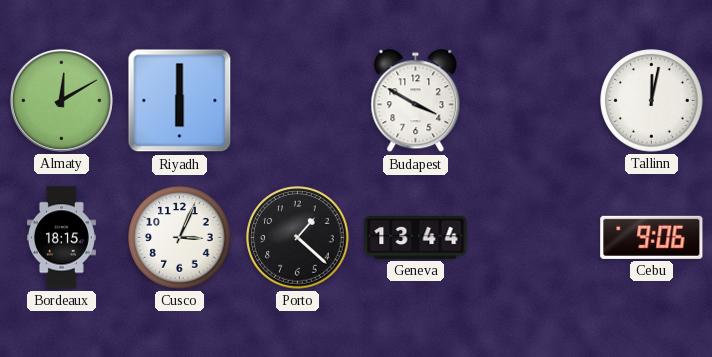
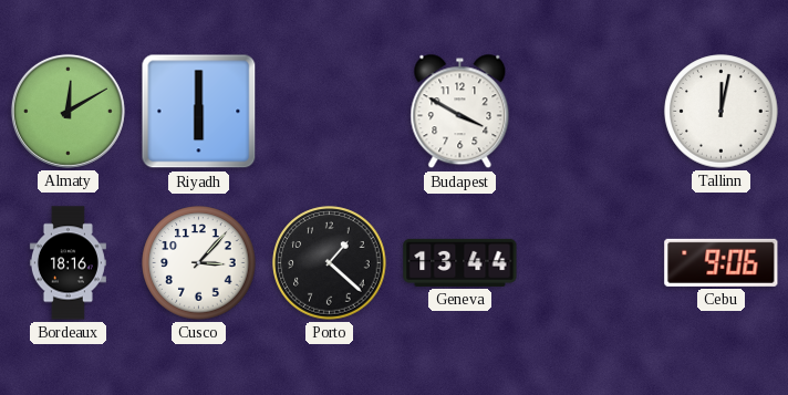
Bordeaux: 18:15 -> 18:16
Cusco: 3:04 -> 3:07
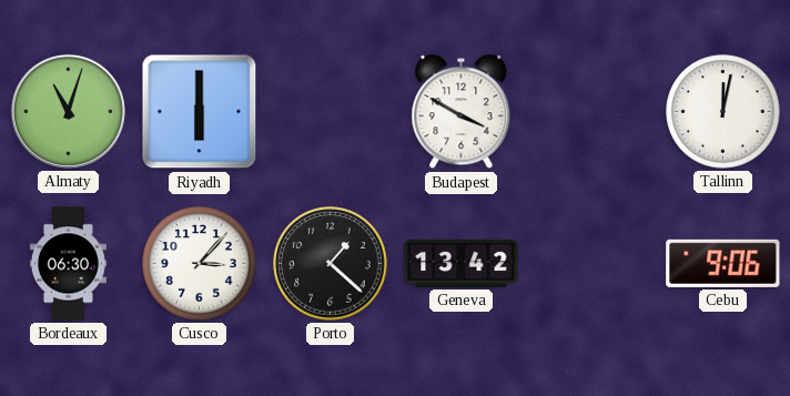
Almaty: 12:10 -> 11:03
Bordeaux: 18:16 -> 06:30
Geneva: 13:44 -> 13:42
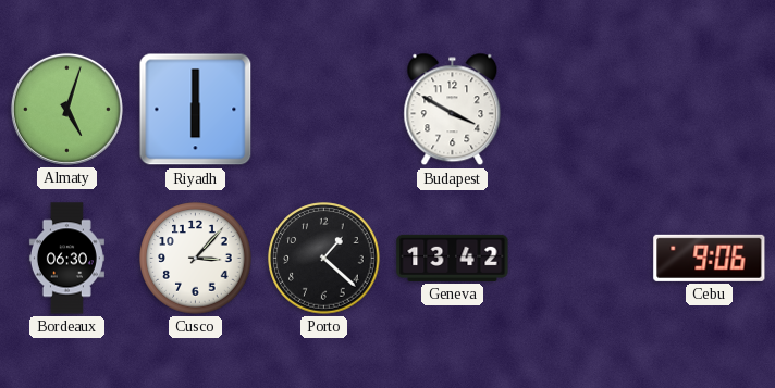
Almaty: 11:03 -> 5:03
Tallinn: 12:02 -> none
